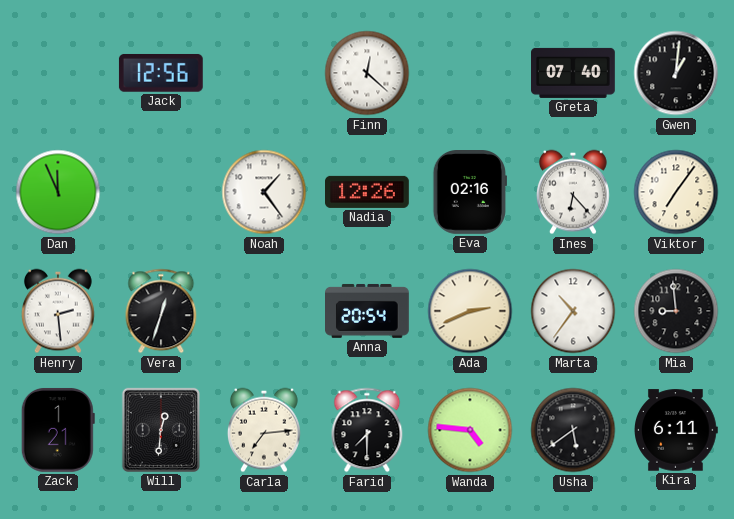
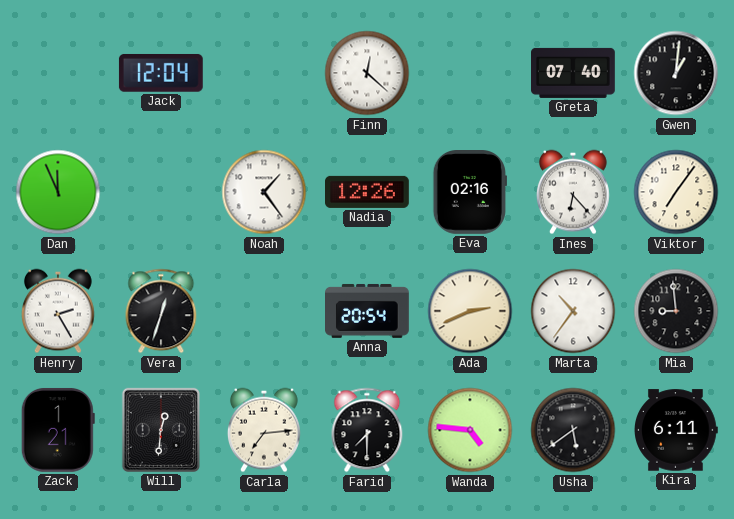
Jack: 12:56 -> 12:04
Henry: 2:29 -> 2:25
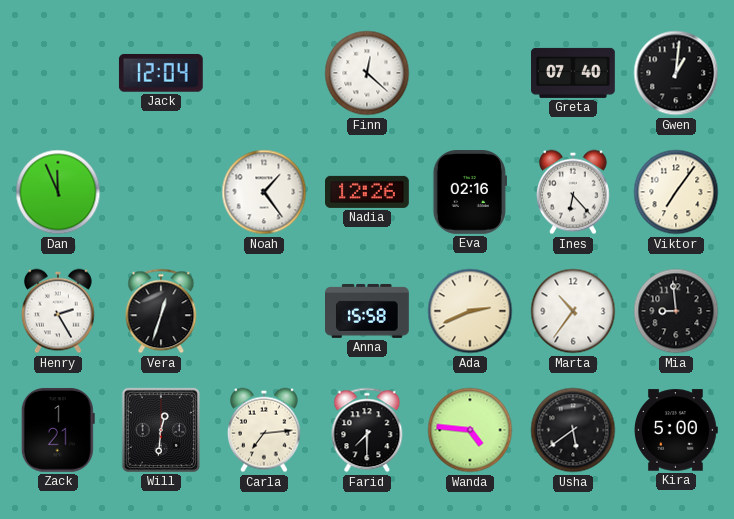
Anna: 20:54 -> 15:58
Kira: 6:11 -> 5:00
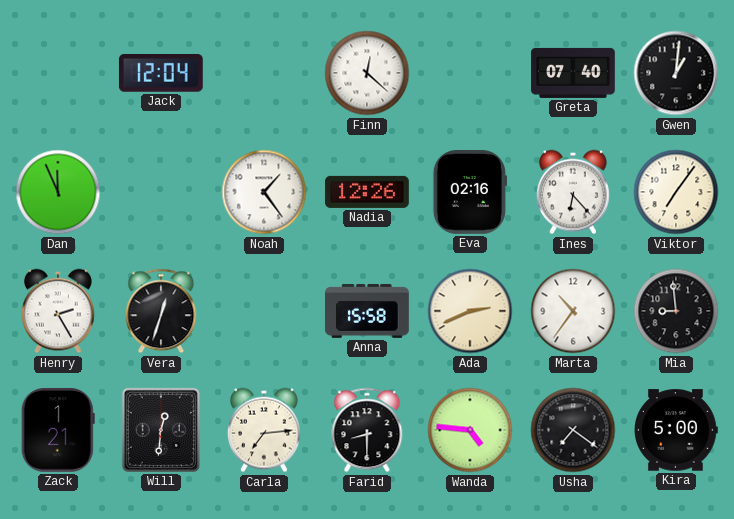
Farid: 7:30 -> 8:30
Usha: 5:39 -> 7:21
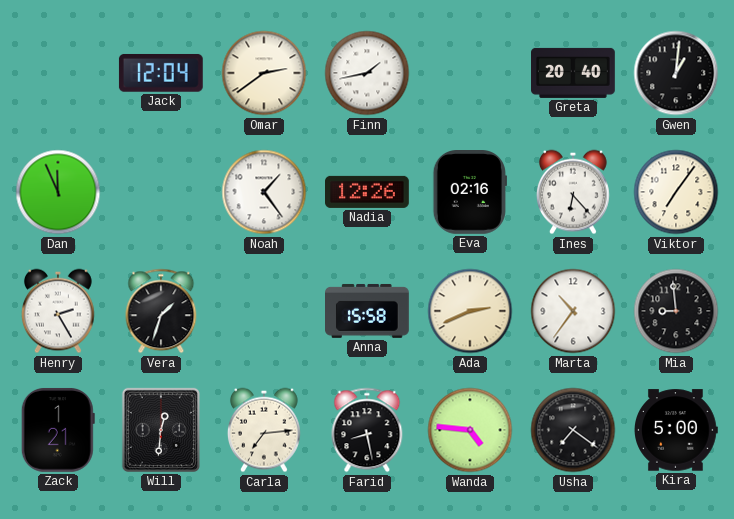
Omar: none -> 2:39
Finn: 12:22 -> 1:43
Greta: 07:40 -> 20:40
Vera: 12:33 -> 1:33
Farid: 8:30 -> 8:28
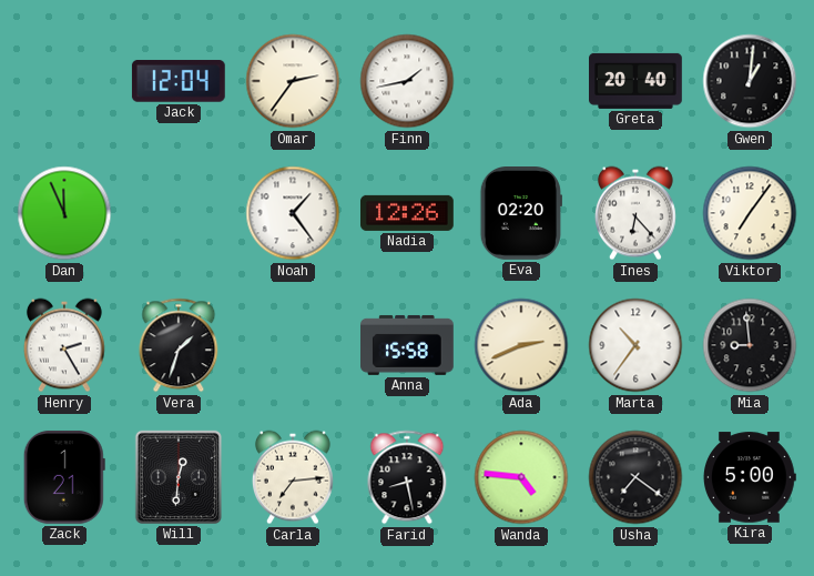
Omar: 2:39 -> 2:36
Eva: 02:16 -> 02:20
